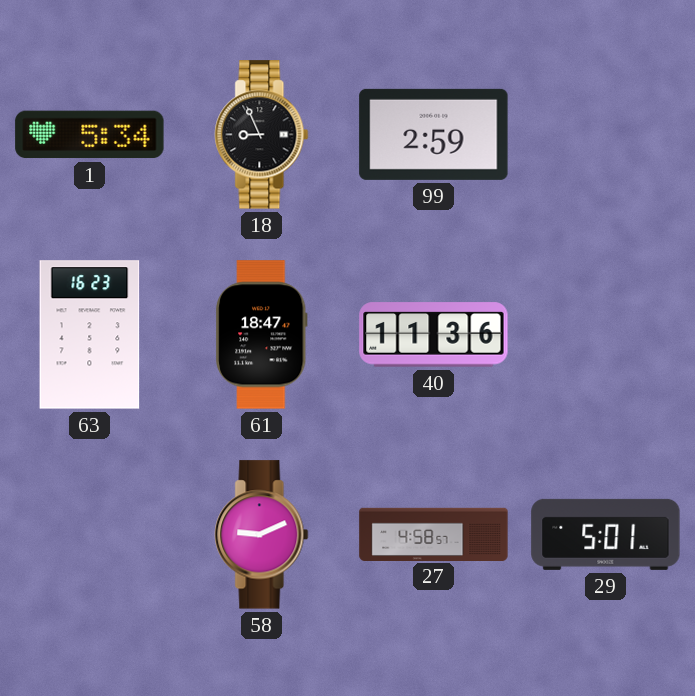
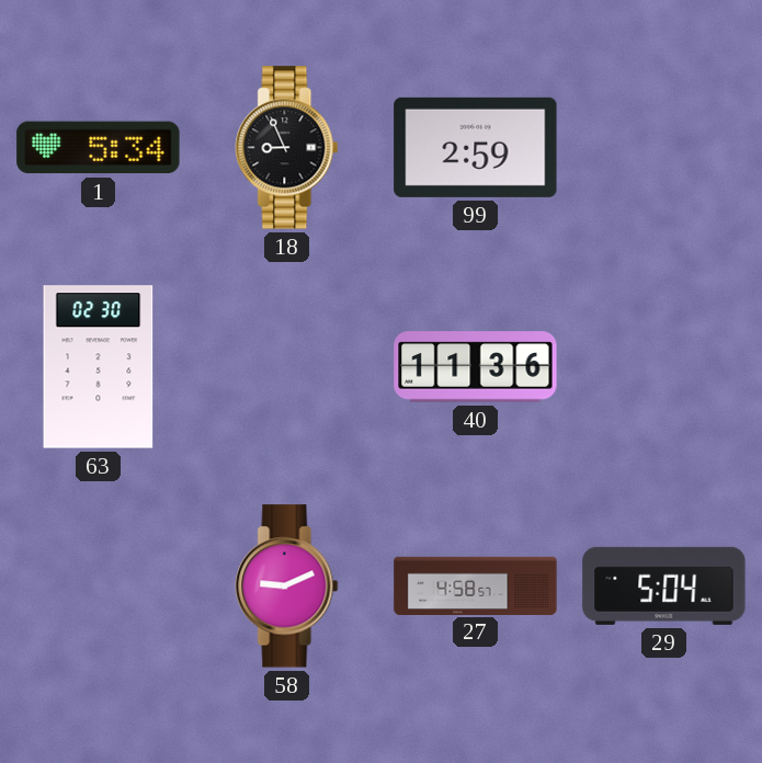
63: 16:23 -> 02:30
61: 18:47 -> none
29: 5:01 -> 5:04
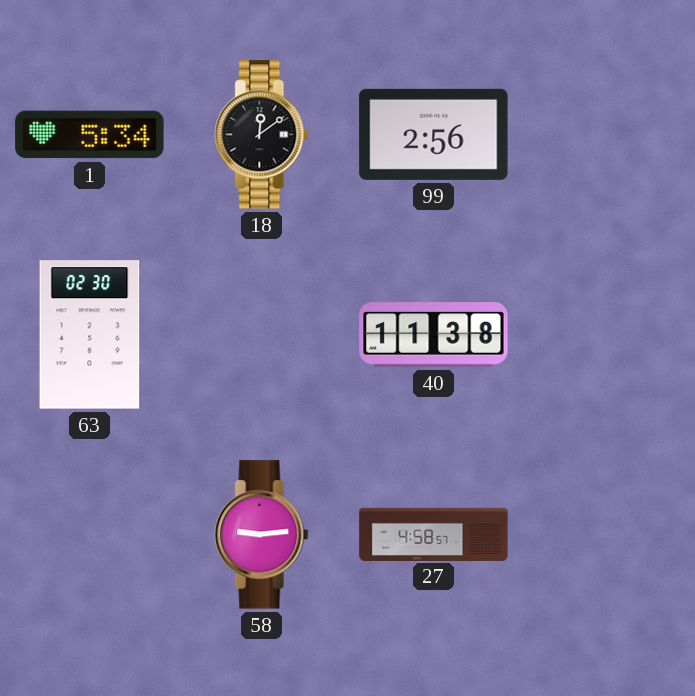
18: 8:56 -> 12:09
99: 2:59 -> 2:56
40: 11:36 -> 11:38
58: 9:11 -> 9:14
29: 5:04 -> none
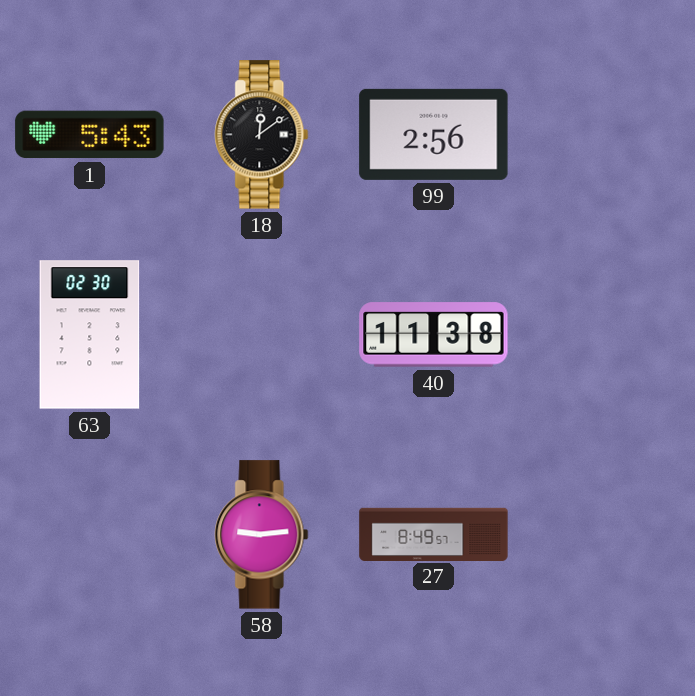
1: 5:34 -> 5:43
27: 4:58 -> 8:49
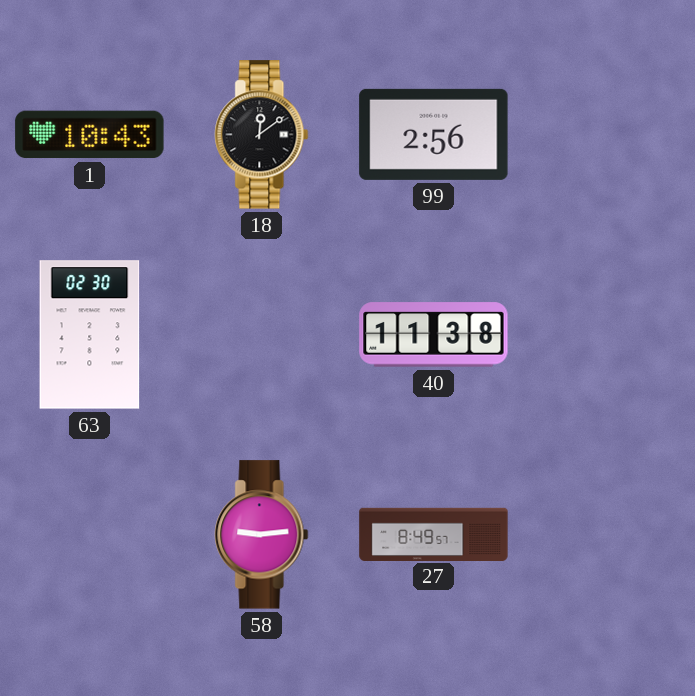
1: 5:43 -> 10:43
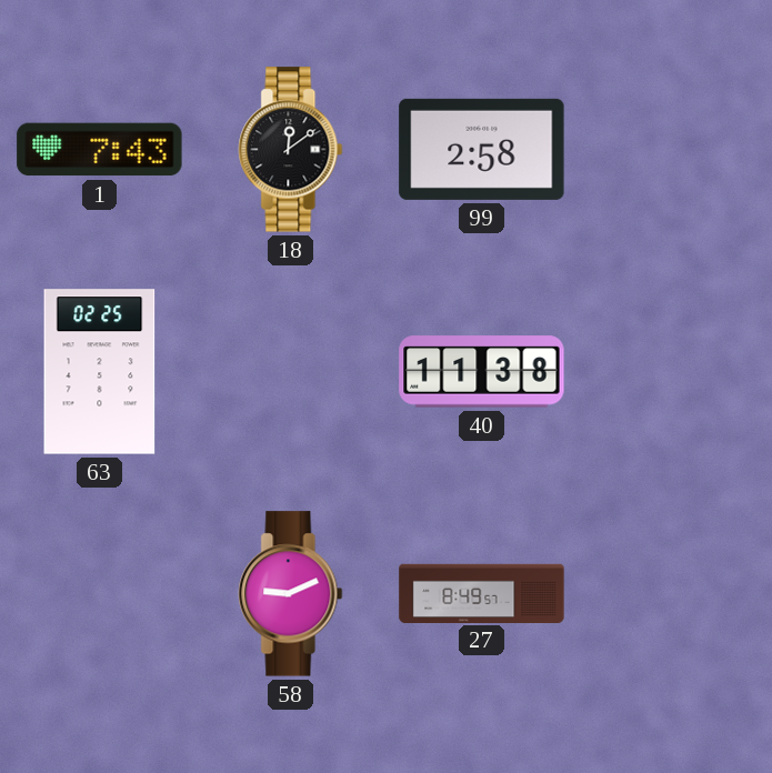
1: 10:43 -> 7:43
99: 2:56 -> 2:58
63: 02:30 -> 02:25
58: 9:14 -> 9:11
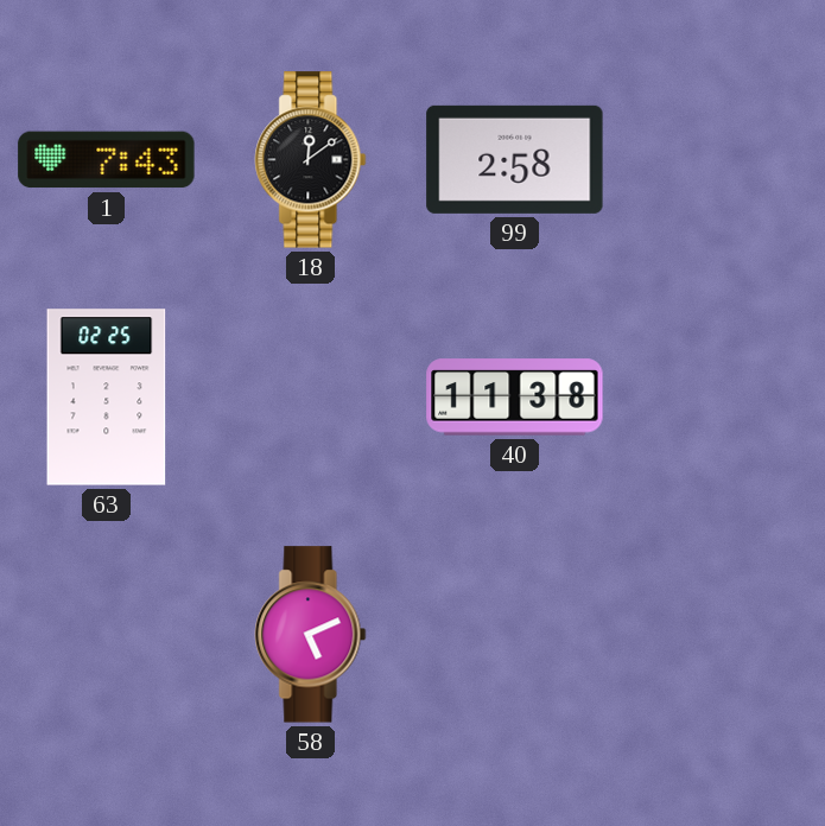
58: 9:11 -> 5:11
27: 8:49 -> none
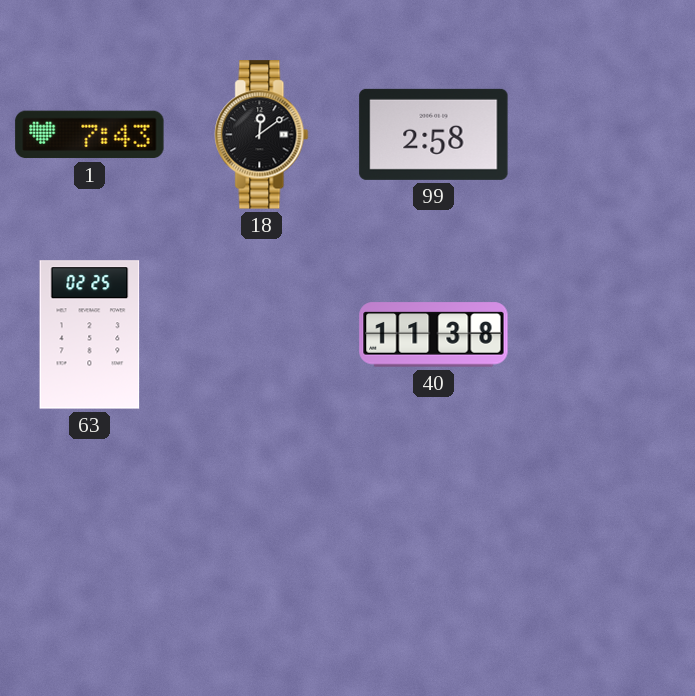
58: 5:11 -> none
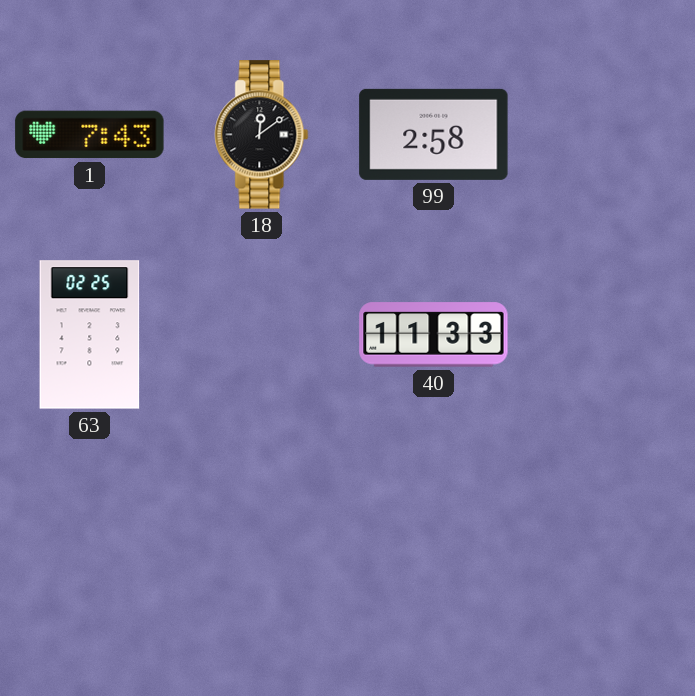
40: 11:38 -> 11:33
